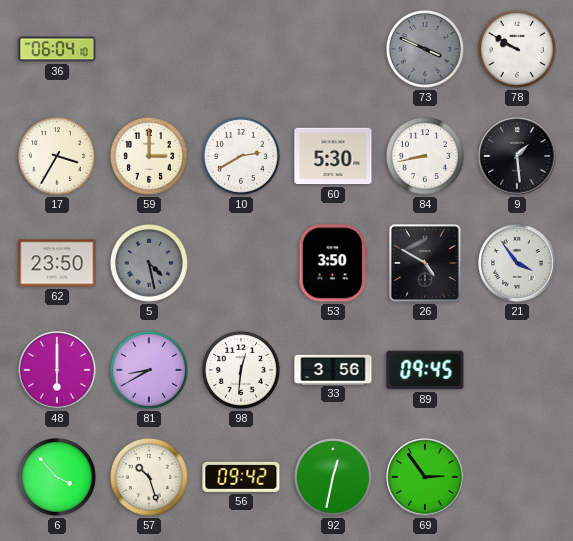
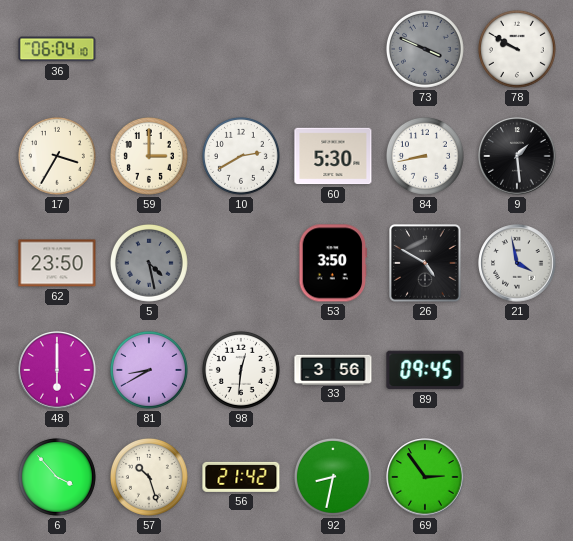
21: 3:54 -> 3:58
56: 09:42 -> 21:42
92: 12:32 -> 8:32
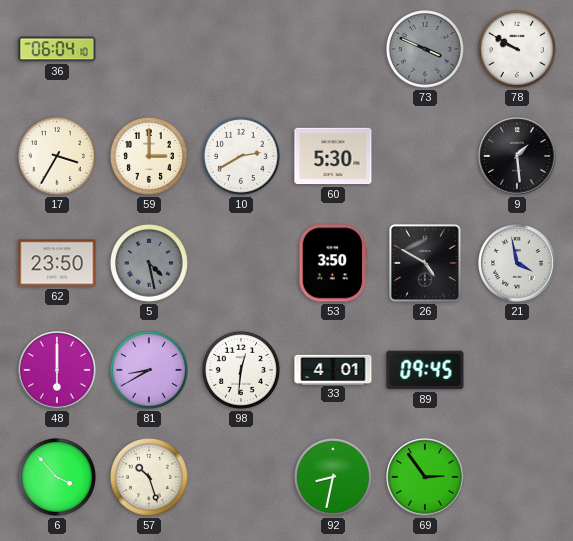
84: 8:43 -> none
33: 3:56 -> 4:01
56: 21:42 -> none
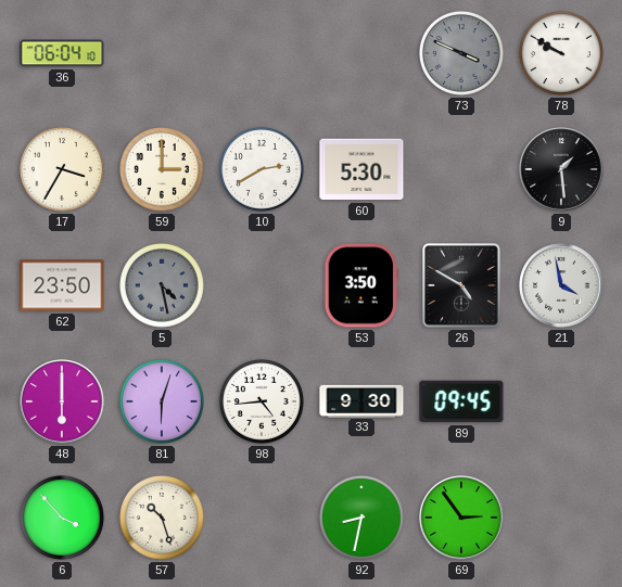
81: 8:40 -> 6:03
98: 12:31 -> 4:44
33: 4:01 -> 9:30
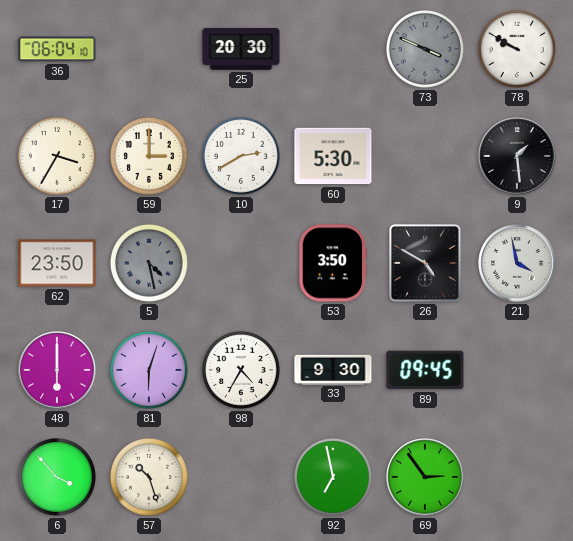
25: none -> 20:30
98: 4:44 -> 4:35
92: 8:32 -> 6:58
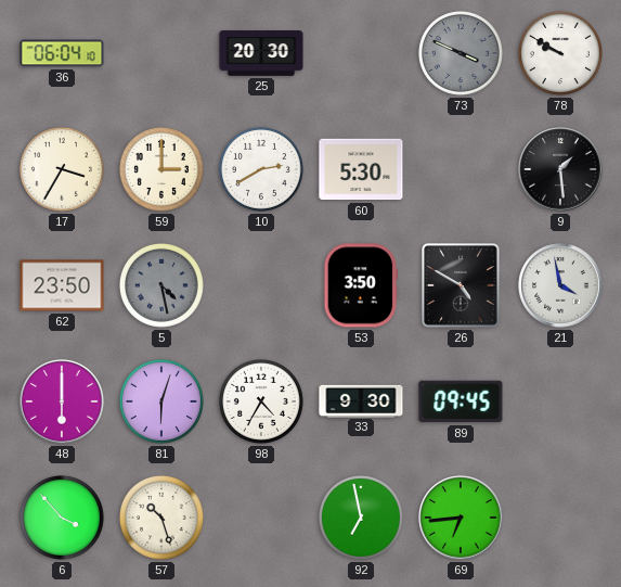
69: 2:54 -> 6:44
